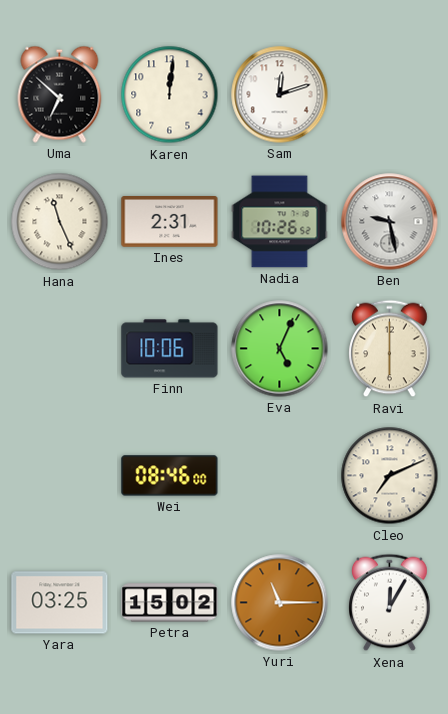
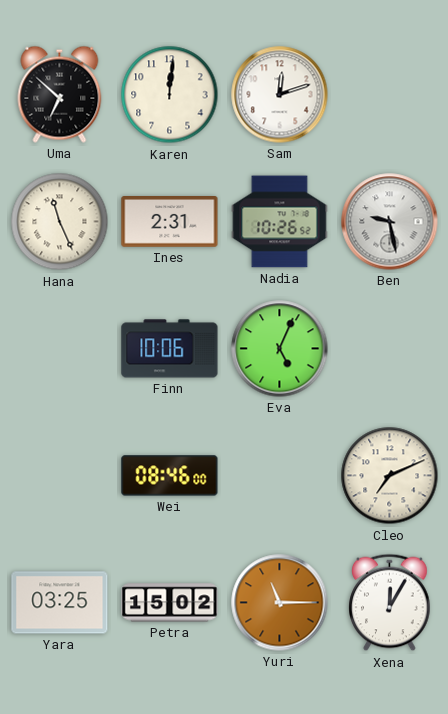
Ravi: 6:00 -> none
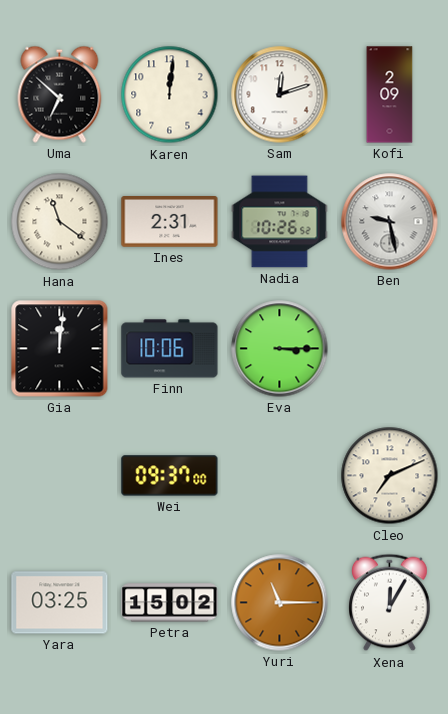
Kofi: none -> 2:09
Hana: 11:26 -> 11:21
Gia: none -> 12:01
Eva: 5:04 -> 3:15
Wei: 08:46 -> 09:37
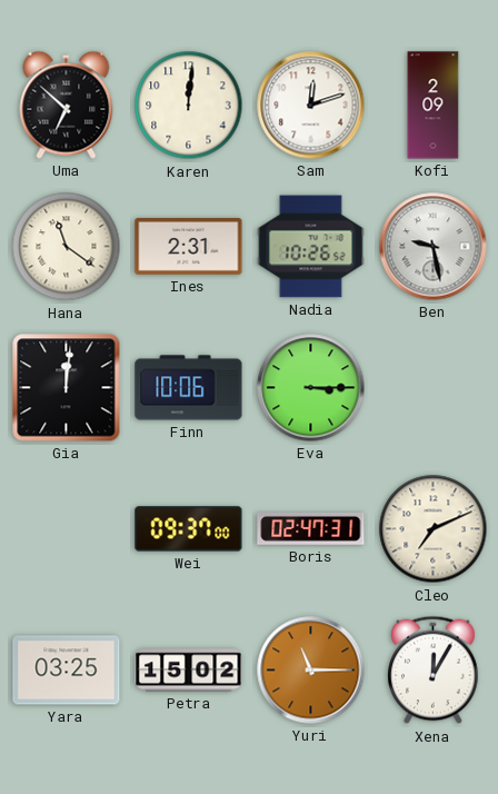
Boris: none -> 02:47
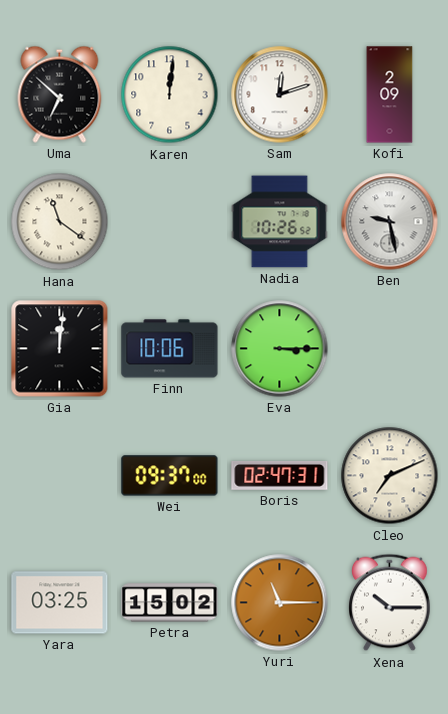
Ines: 2:31 -> none
Xena: 12:05 -> 10:15
